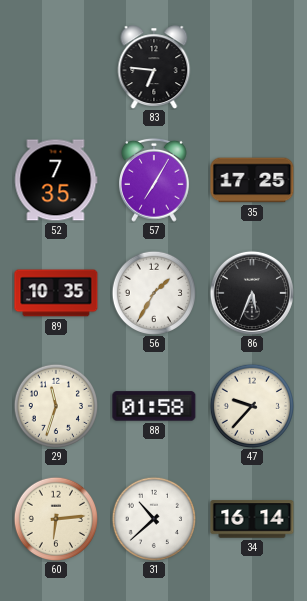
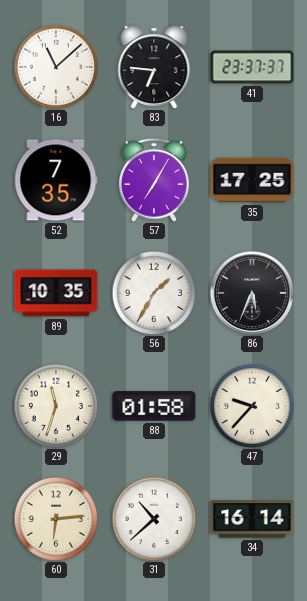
16: none -> 11:08
41: none -> 23:37
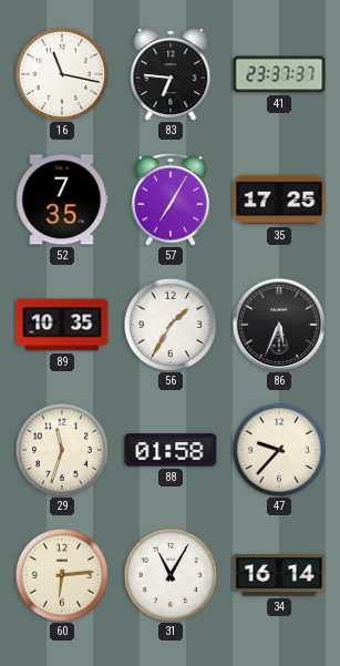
16: 11:08 -> 11:17
31: 10:38 -> 11:05
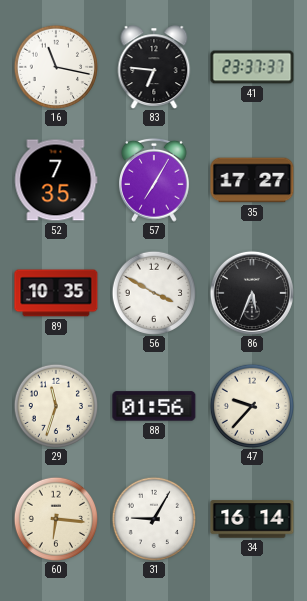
35: 17:25 -> 17:27
56: 1:35 -> 3:50
88: 01:58 -> 01:56
60: 6:14 -> 6:16
31: 11:05 -> 9:05
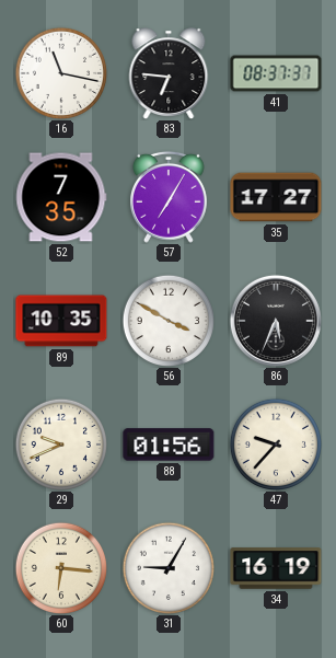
41: 23:37 -> 08:37
29: 11:33 -> 9:41
34: 16:14 -> 16:19
